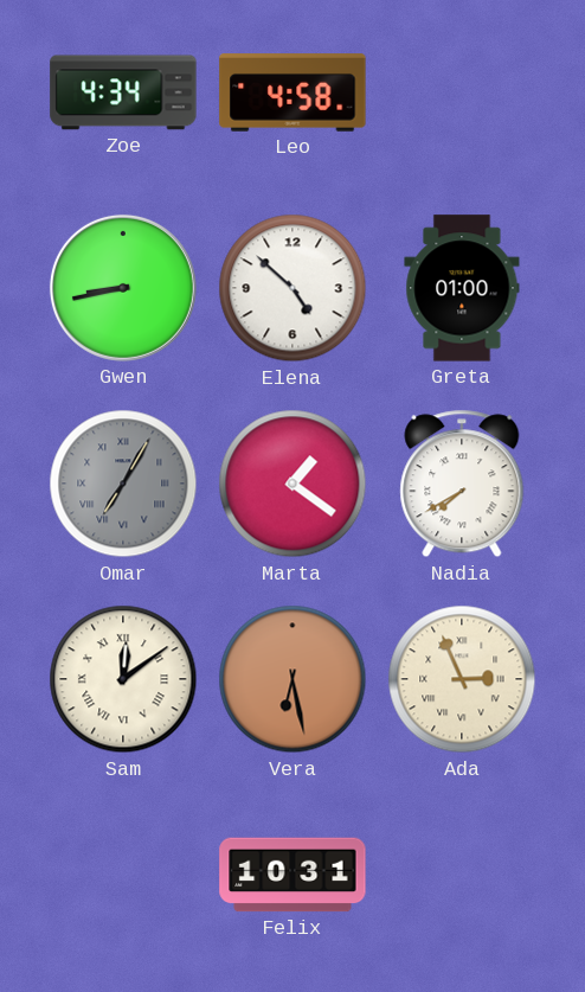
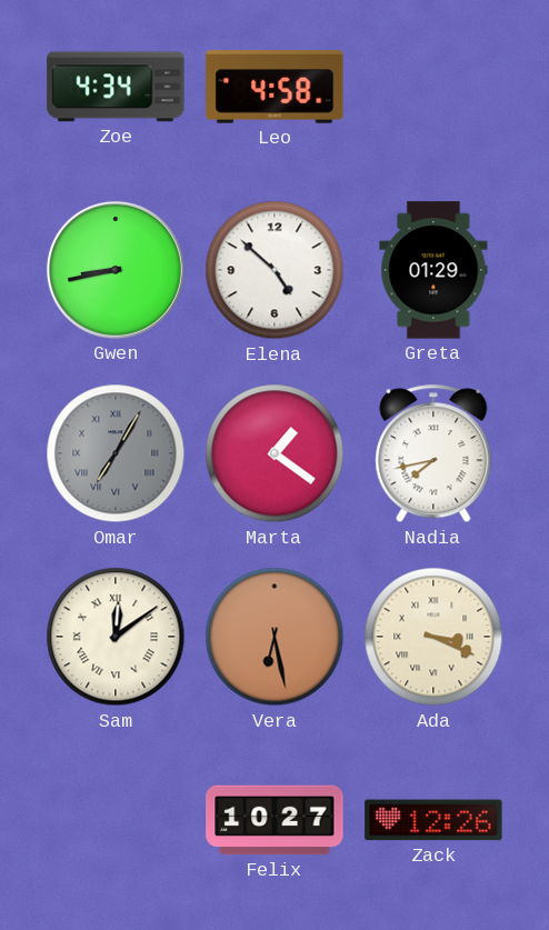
Greta: 01:00 -> 01:29
Nadia: 7:40 -> 7:43
Ada: 2:56 -> 3:19
Felix: 10:31 -> 10:27
Zack: none -> 12:26
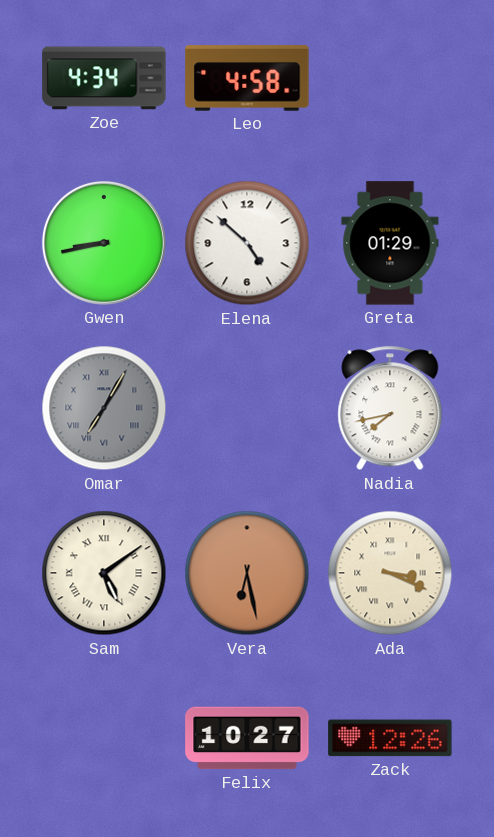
Marta: 1:21 -> none
Sam: 12:09 -> 5:09
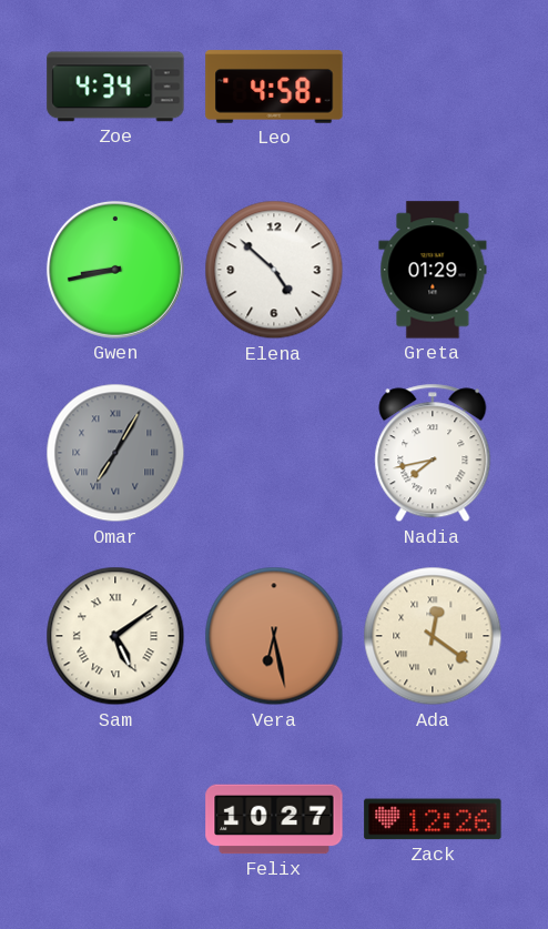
Ada: 3:19 -> 12:21
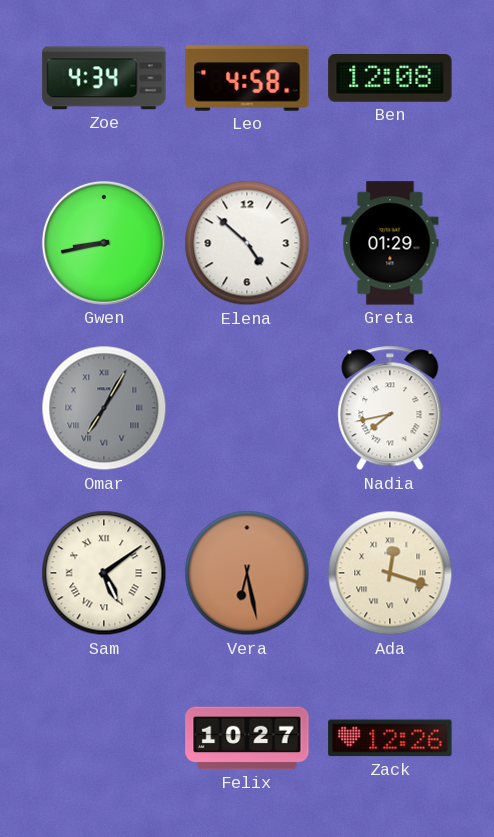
Ben: none -> 12:08
Ada: 12:21 -> 12:18
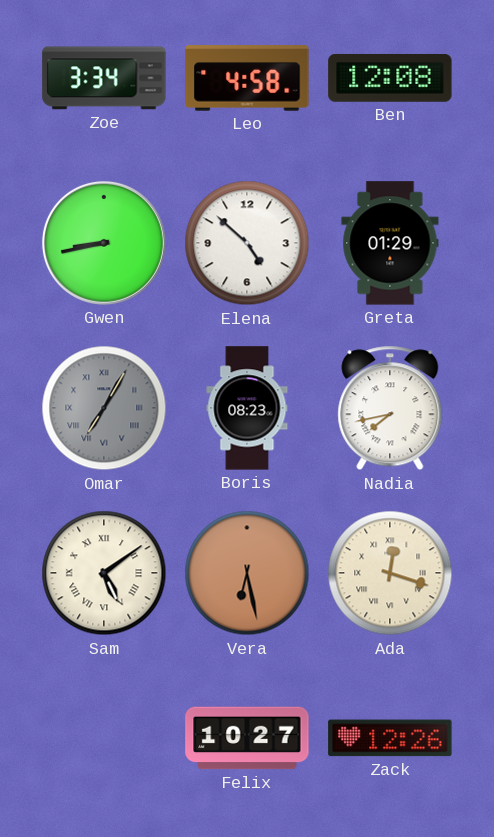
Zoe: 4:34 -> 3:34
Boris: none -> 08:23
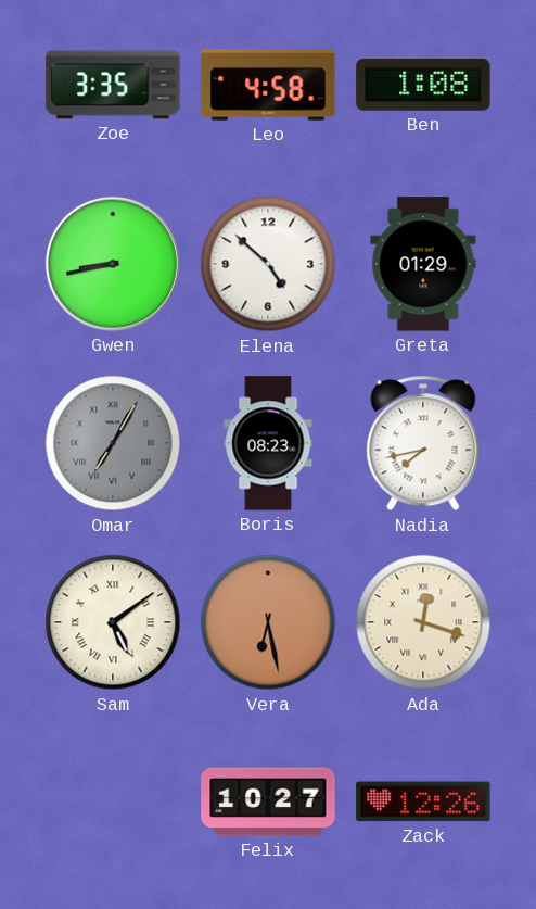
Zoe: 3:34 -> 3:35
Ben: 12:08 -> 1:08
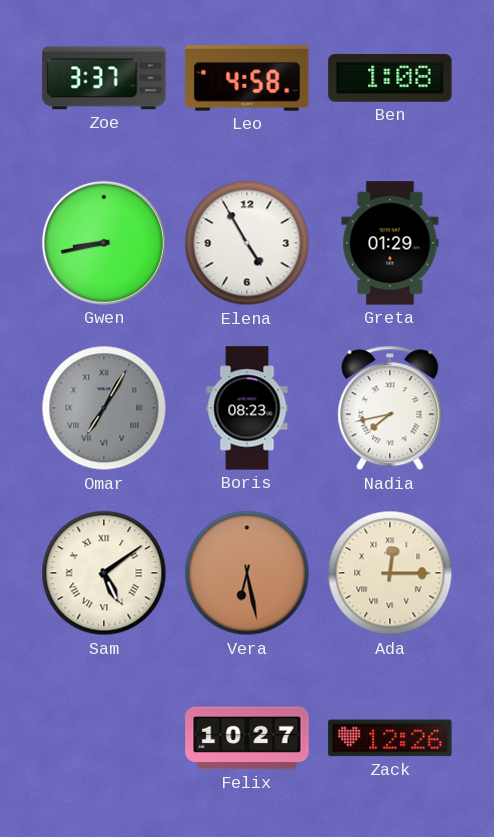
Zoe: 3:35 -> 3:37
Elena: 4:52 -> 4:55
Ada: 12:18 -> 12:15
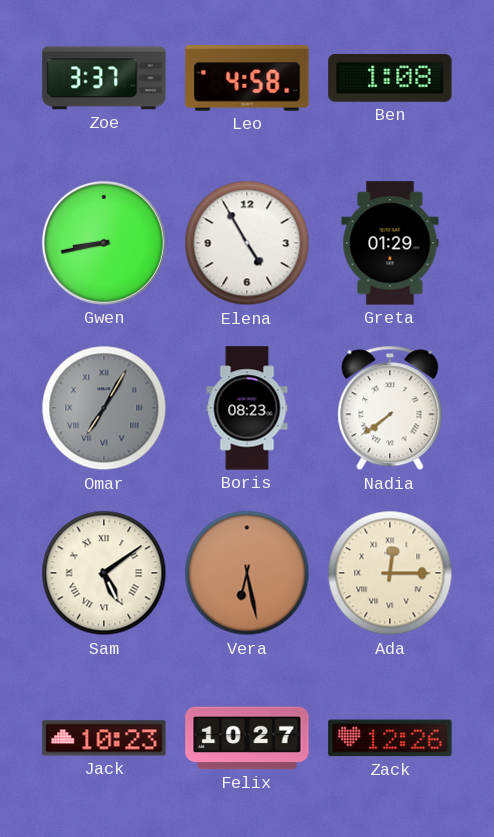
Nadia: 7:43 -> 7:39
Jack: none -> 10:23
